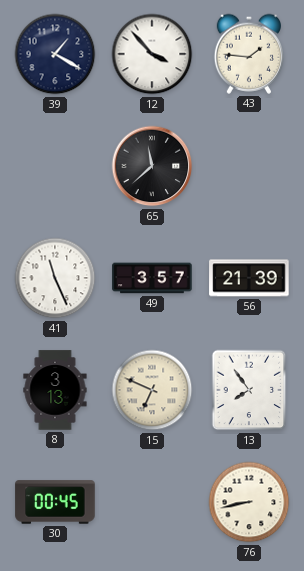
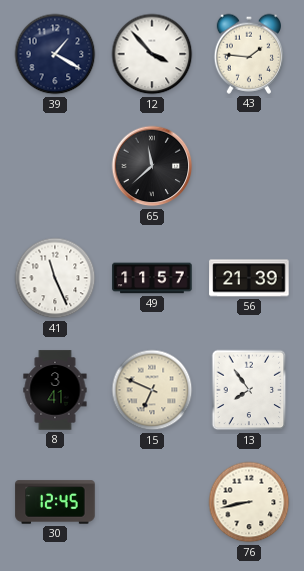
49: 3:57 -> 11:57
8: 3:13 -> 3:41
30: 00:45 -> 12:45
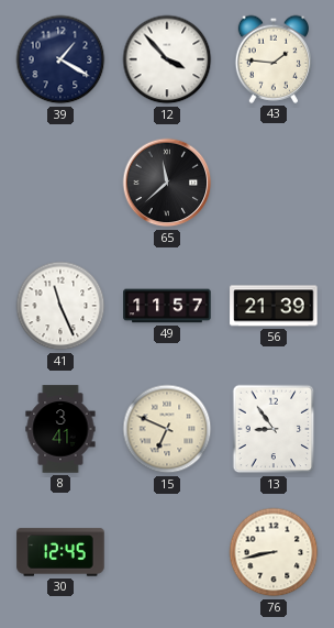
13: 7:54 -> 8:54
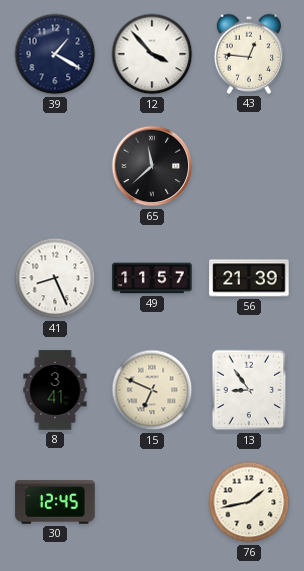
43: 1:46 -> 12:46
41: 11:26 -> 8:26
76: 8:43 -> 1:43
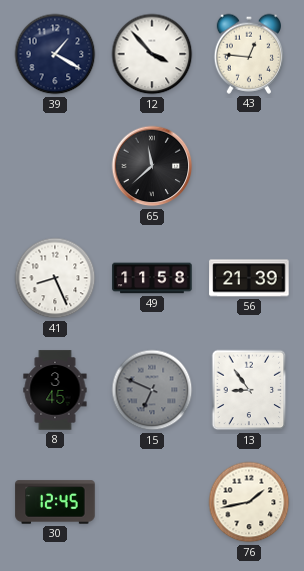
49: 11:57 -> 11:58
8: 3:41 -> 3:45
15 dial: cream -> grey
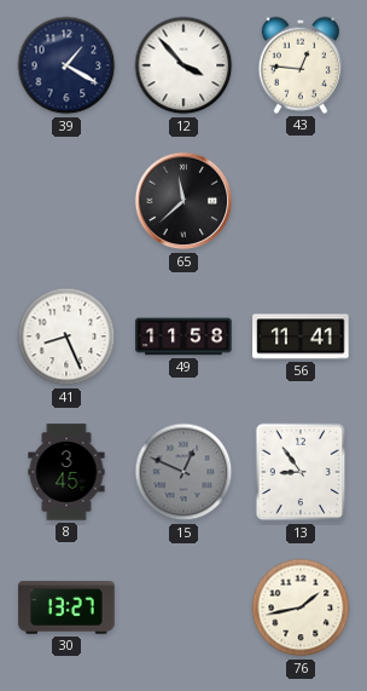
56: 21:39 -> 11:41
15: 6:49 -> 12:49
30: 12:45 -> 13:27
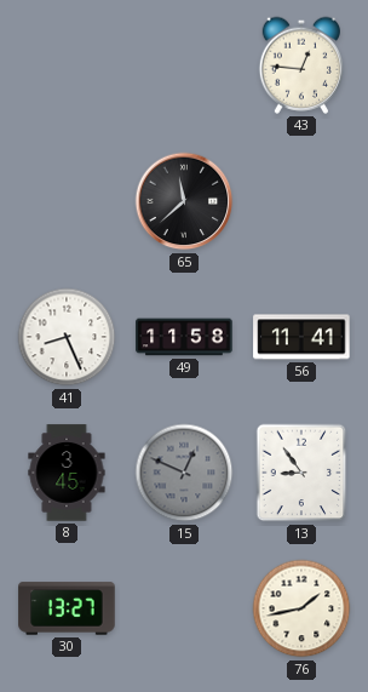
39: 1:20 -> none
12: 3:53 -> none
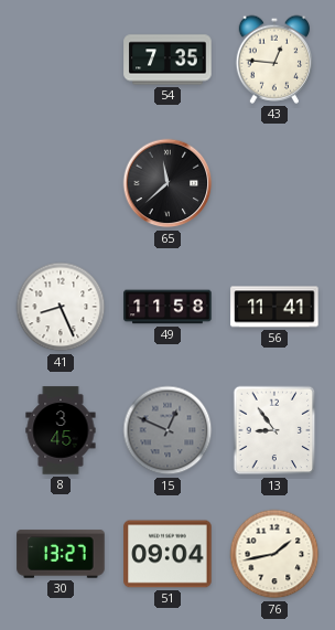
54: none -> 7:35
51: none -> 09:04
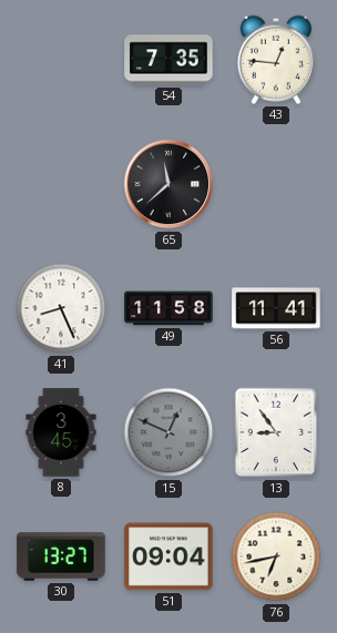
76: 1:43 -> 6:43
